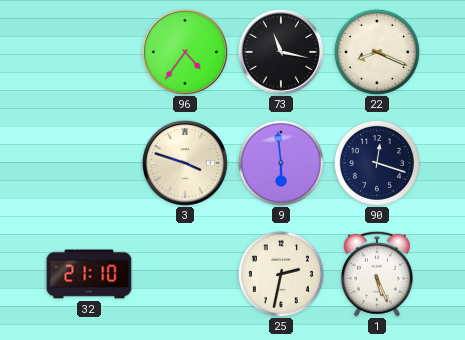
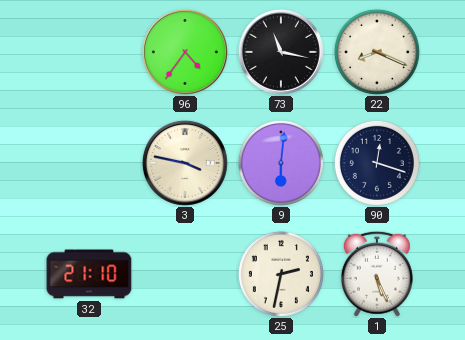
3: 3:48 -> 3:47
9: 5:59 -> 6:01
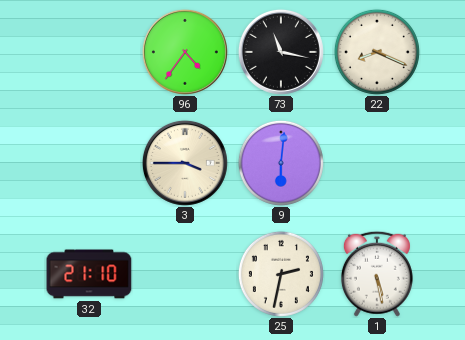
3: 3:47 -> 3:45
90: 12:18 -> none
1: 5:26 -> 5:28
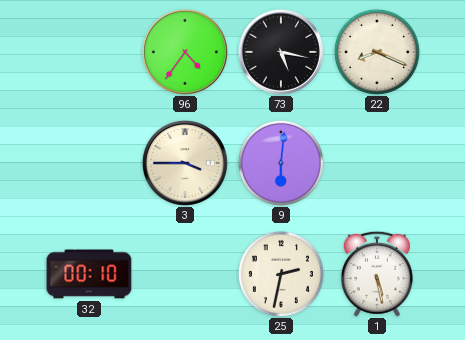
73: 11:17 -> 5:17
32: 21:10 -> 00:10
